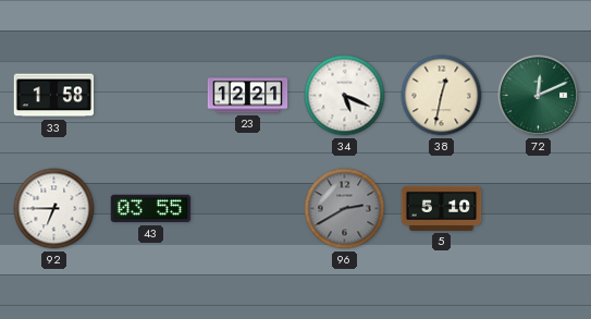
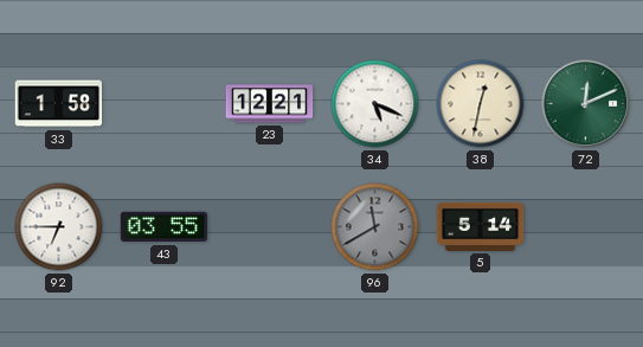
96: 2:40 -> 11:40
5: 5:10 -> 5:14
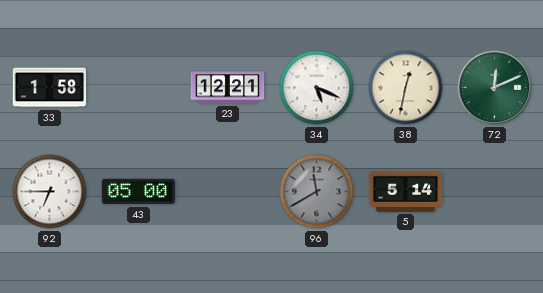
43: 03:55 -> 05:00
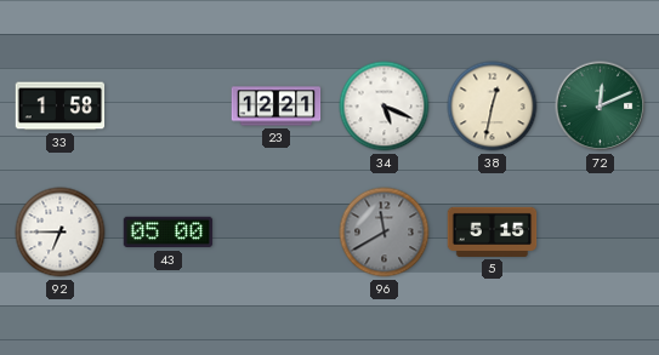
5: 5:14 -> 5:15
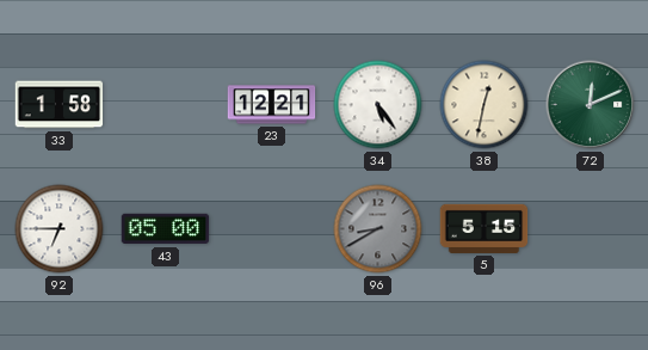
34: 5:19 -> 5:24
96: 11:40 -> 8:40
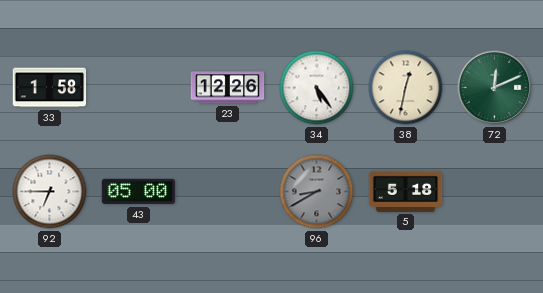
23: 12:21 -> 12:26
5: 5:15 -> 5:18
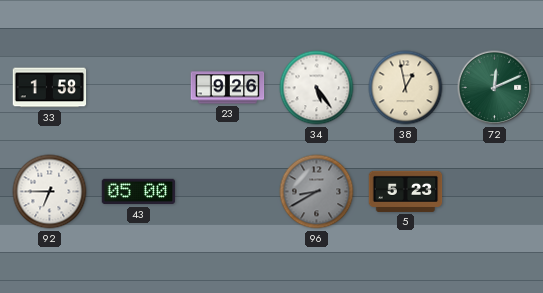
23: 12:26 -> 9:26
38: 12:32 -> 12:58
5: 5:18 -> 5:23
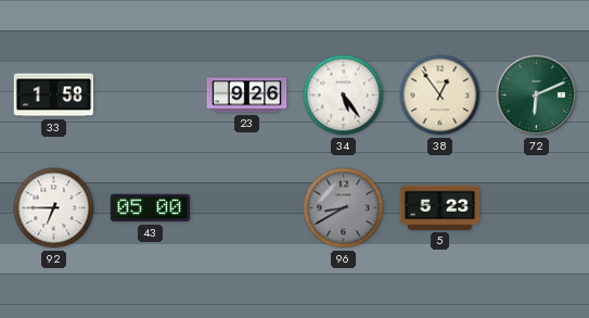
38: 12:58 -> 12:54
72: 12:11 -> 6:11
